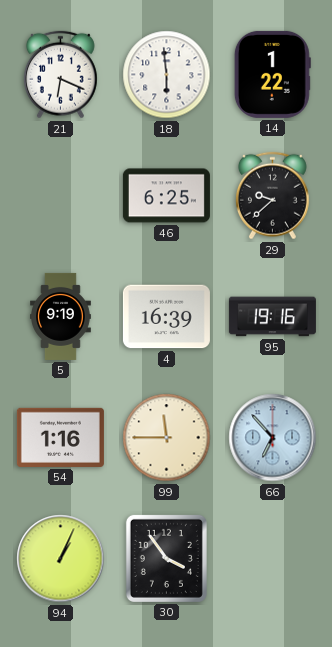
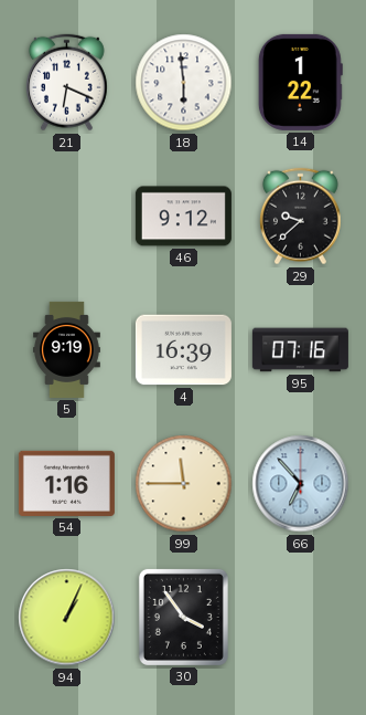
46: 6:25 -> 9:12
95: 19:16 -> 07:16
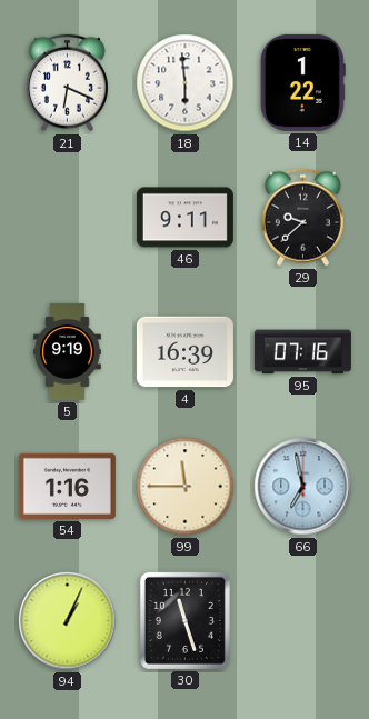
46: 9:12 -> 9:11
66: 6:53 -> 6:58
30: 3:54 -> 11:27
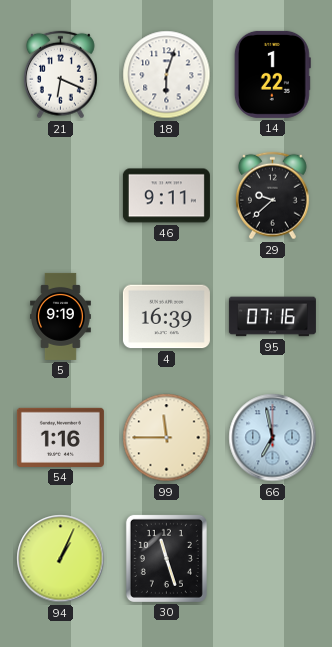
18: 5:59 -> 6:03
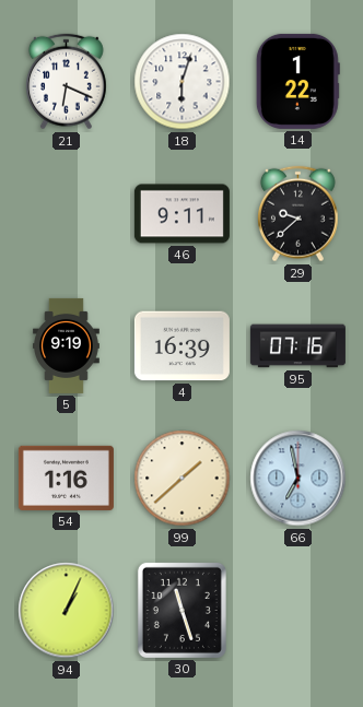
99: 11:45 -> 1:38
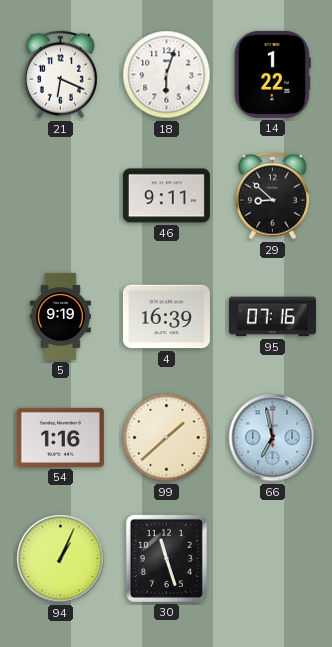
29: 9:38 -> 8:52
